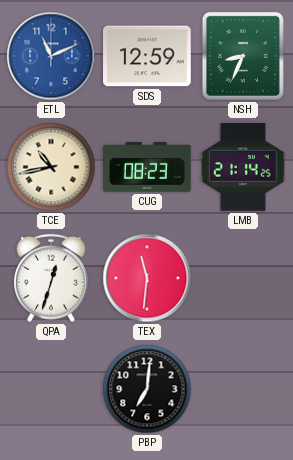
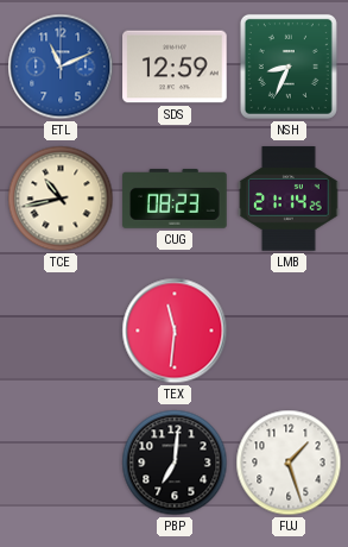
QPA: 12:33 -> none
FUJ: none -> 1:27
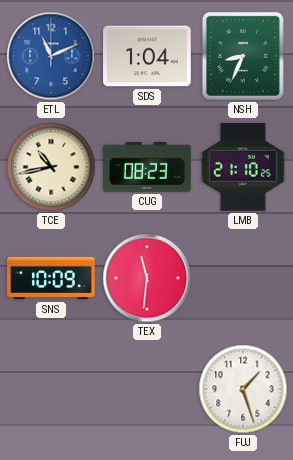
SDS: 12:59 -> 1:04
LMB: 21:14 -> 21:10
SNS: none -> 10:09
PBP: 7:01 -> none
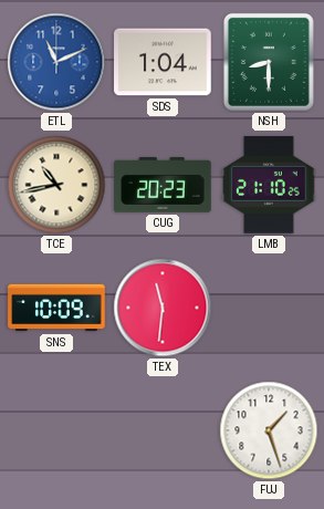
NSH: 8:34 -> 8:30
CUG: 08:23 -> 20:23
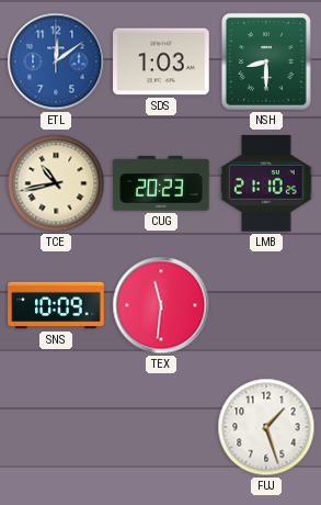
ETL: 11:11 -> 12:09
SDS: 1:04 -> 1:03
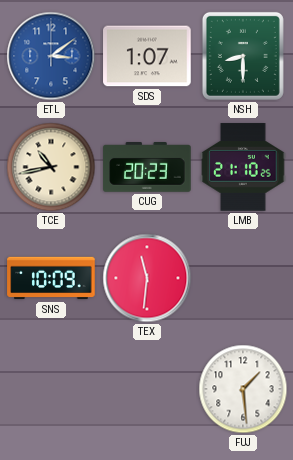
ETL: 12:09 -> 3:09
SDS: 1:03 -> 1:07
FUJ: 1:27 -> 1:29
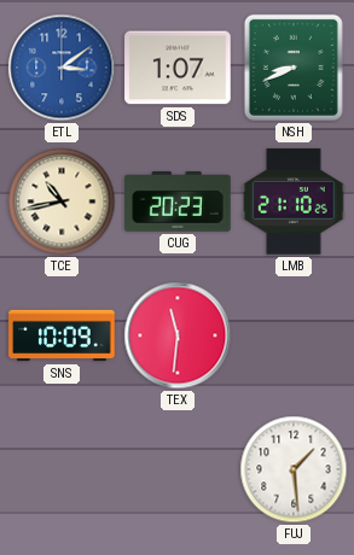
NSH: 8:30 -> 8:41
